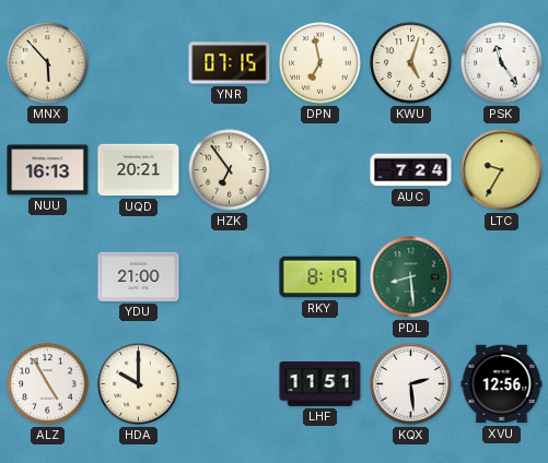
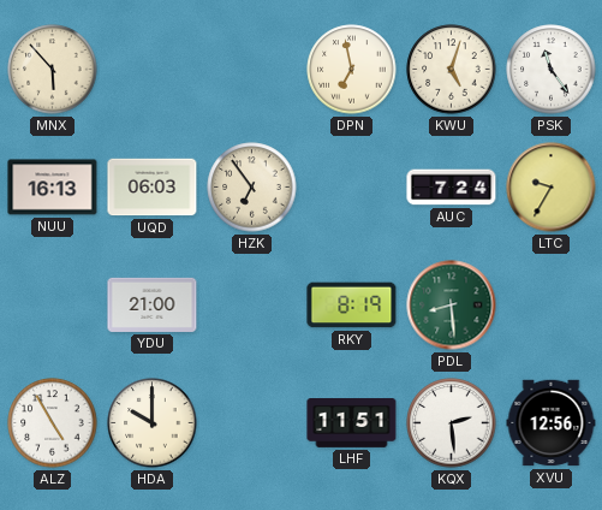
YNR: 07:15 -> none
UQD: 20:21 -> 06:03
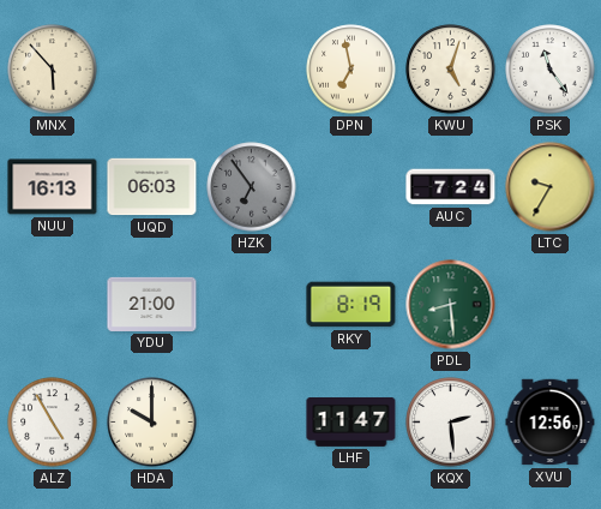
HZK dial: cream -> grey
LHF: 11:51 -> 11:47
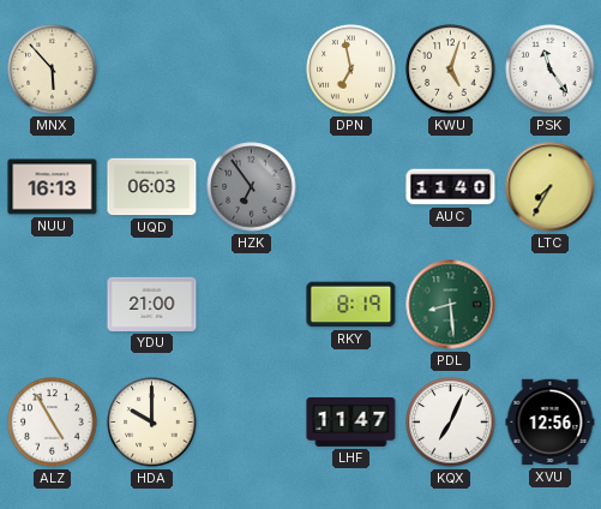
AUC: 7:24 -> 11:40
LTC: 9:35 -> 7:35
KQX: 2:29 -> 7:04
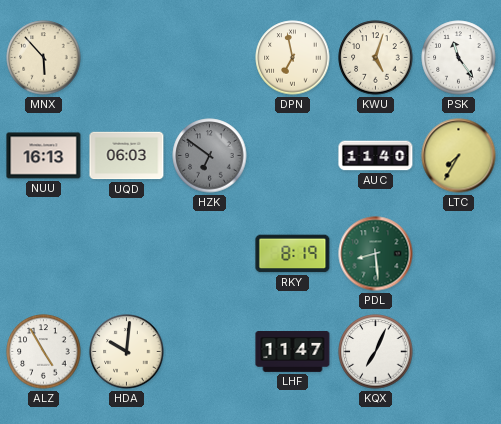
HZK: 6:54 -> 6:51
YDU: 21:00 -> none
HDA: 10:00 -> 10:01
XVU: 12:56 -> none
